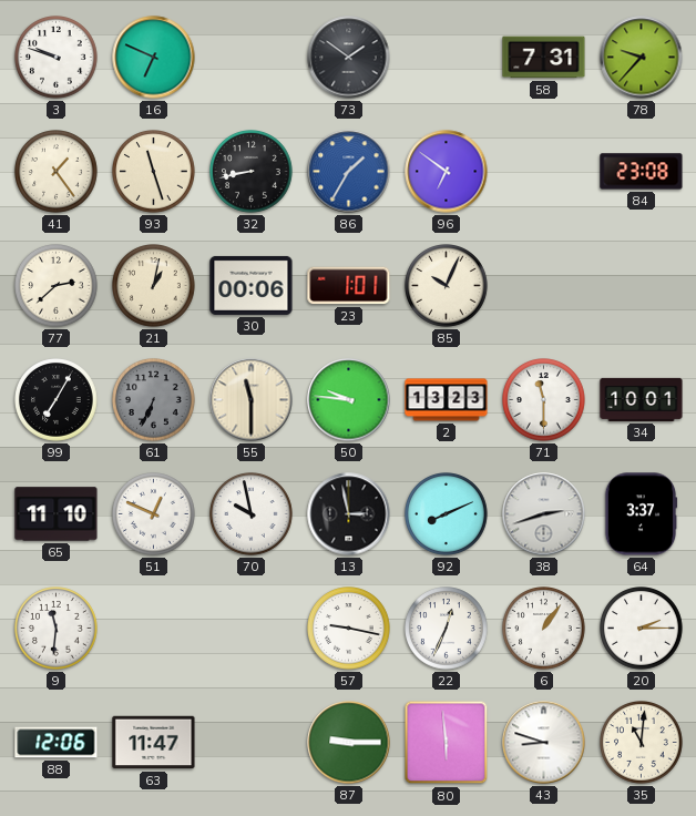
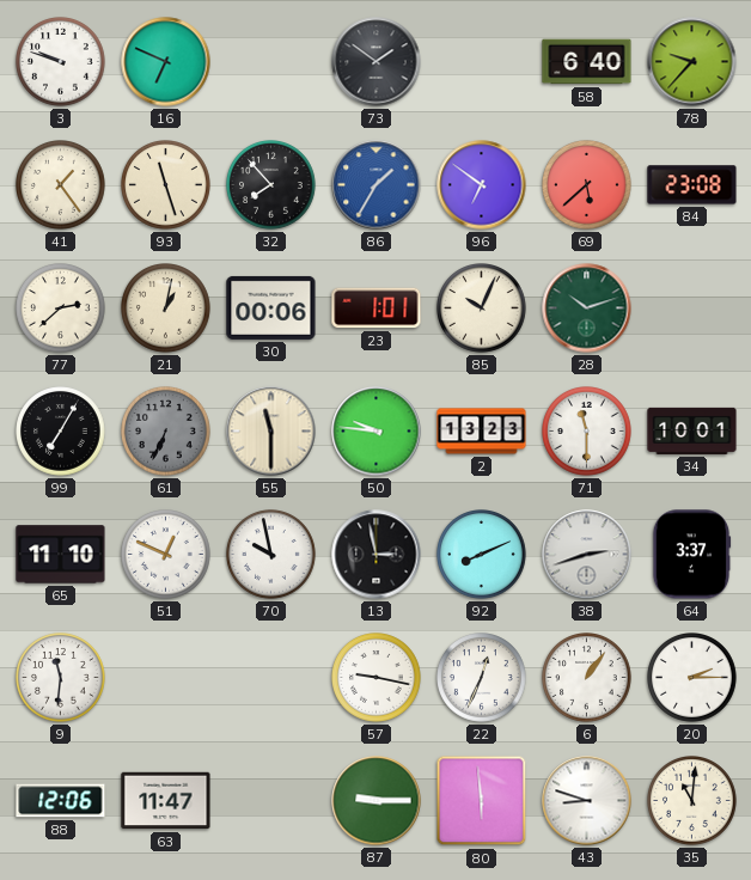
58: 7:31 -> 6:40
32: 8:43 -> 7:53
69: none -> 5:38
28: none -> 10:12
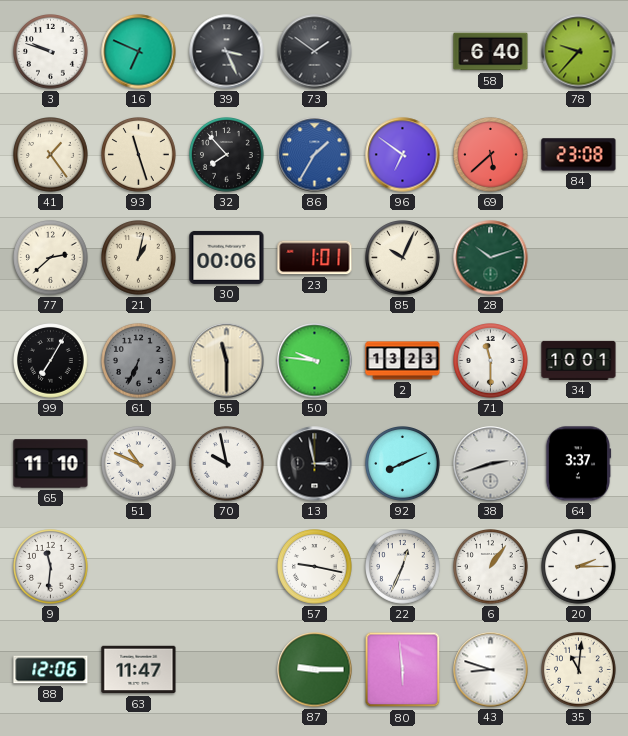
39: none -> 3:26
51: 12:49 -> 10:49
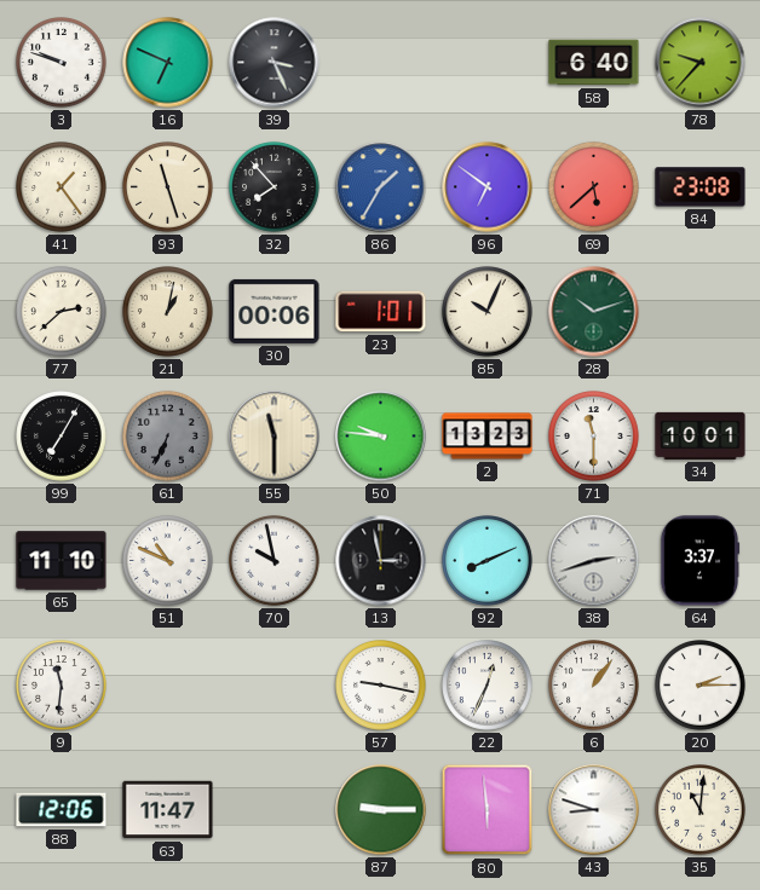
73: 1:51 -> none
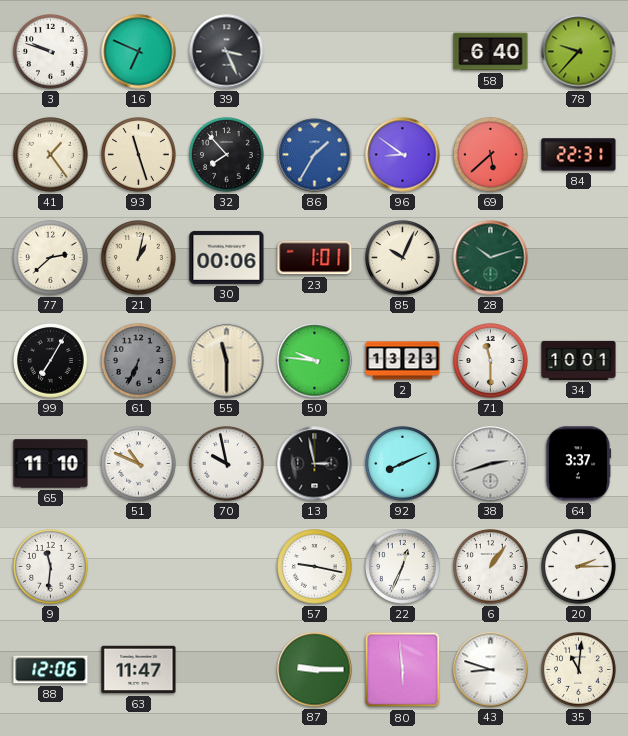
96: 6:51 -> 8:51
84: 23:08 -> 22:31
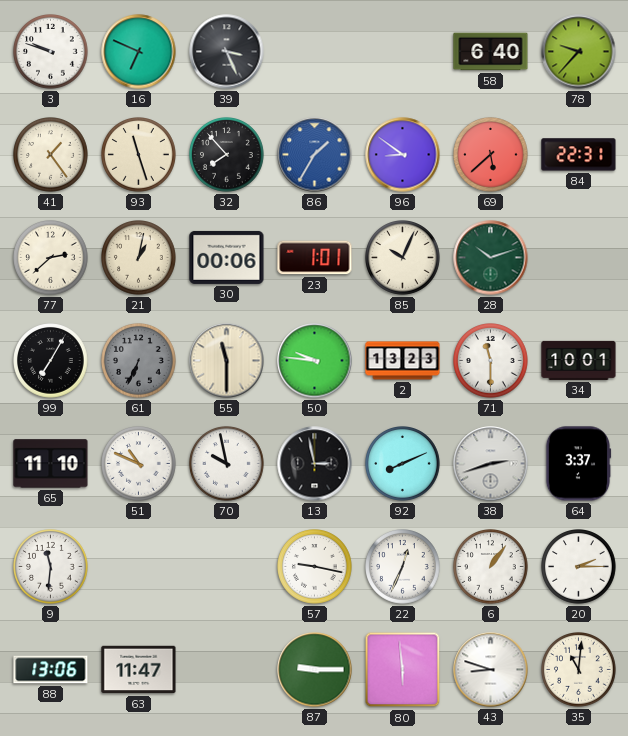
88: 12:06 -> 13:06
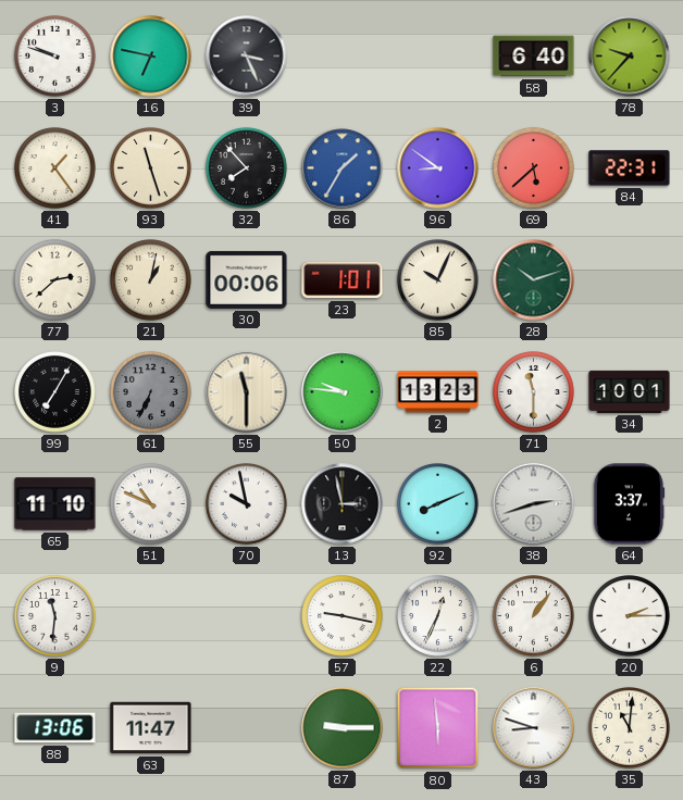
16: 6:49 -> 6:47
